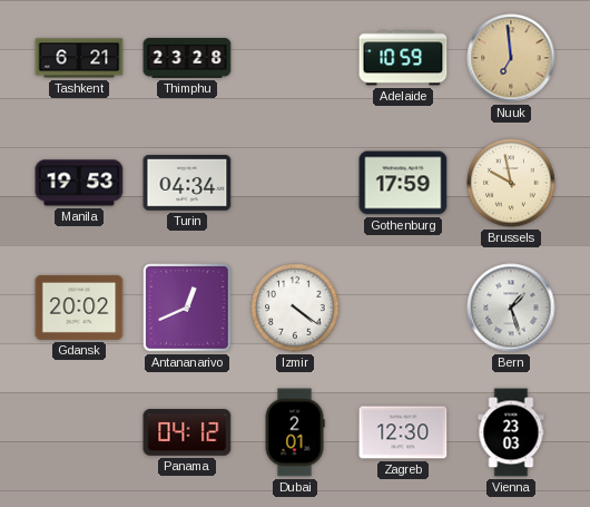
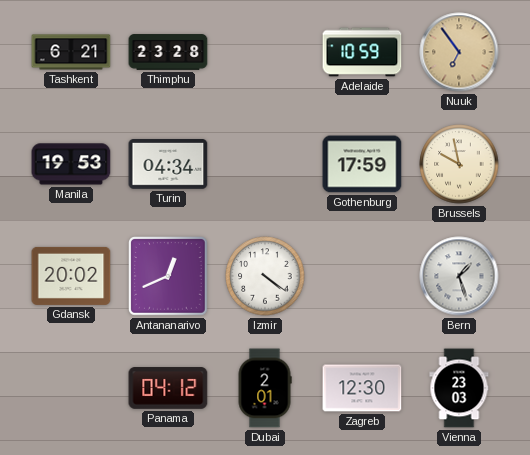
Nuuk: 6:59 -> 6:54
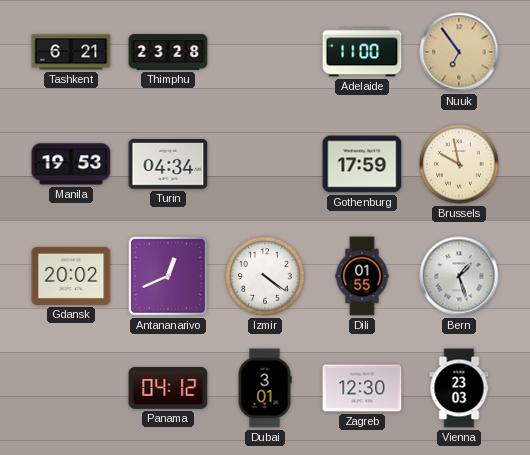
Adelaide: 10:59 -> 11:00
Dili: none -> 01:55
Dubai: 2:01 -> 3:01
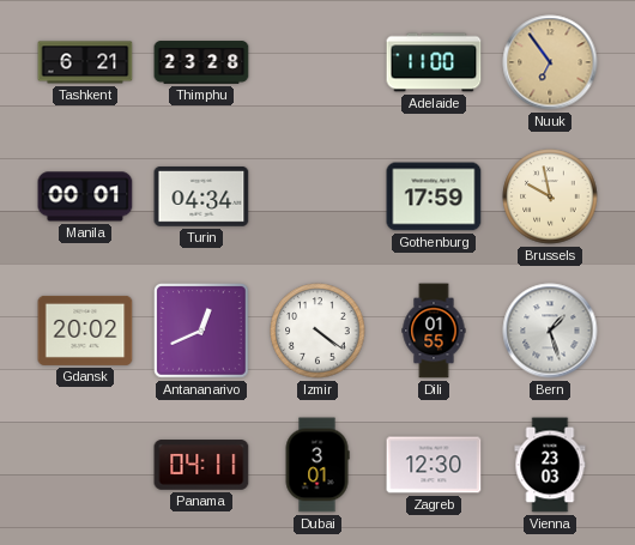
Manila: 19:53 -> 00:01
Panama: 04:12 -> 04:11
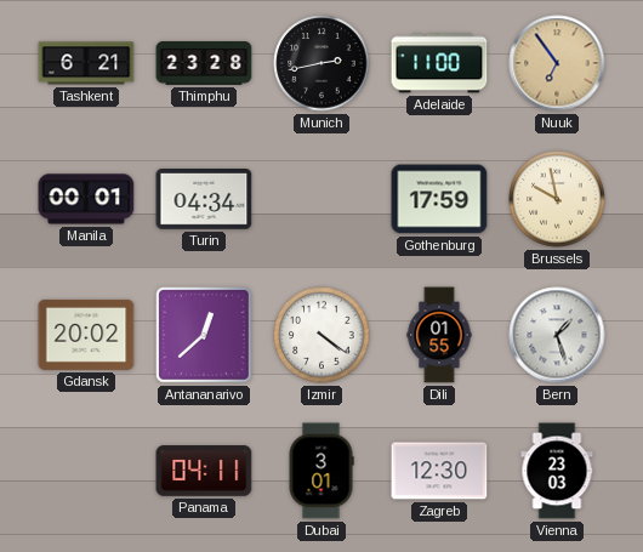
Munich: none -> 2:43
Antananarivo: 12:41 -> 12:38
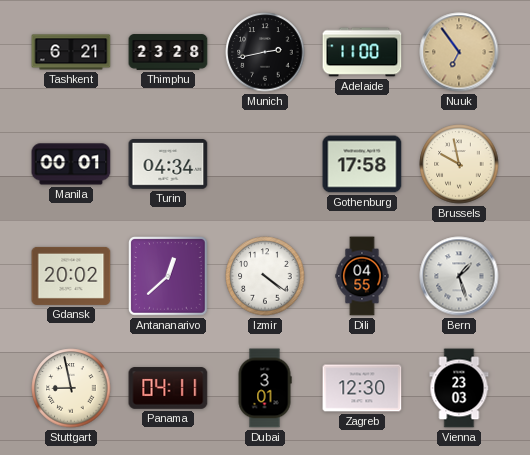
Gothenburg: 17:59 -> 17:58
Dili: 01:55 -> 04:55
Stuttgart: none -> 8:58
